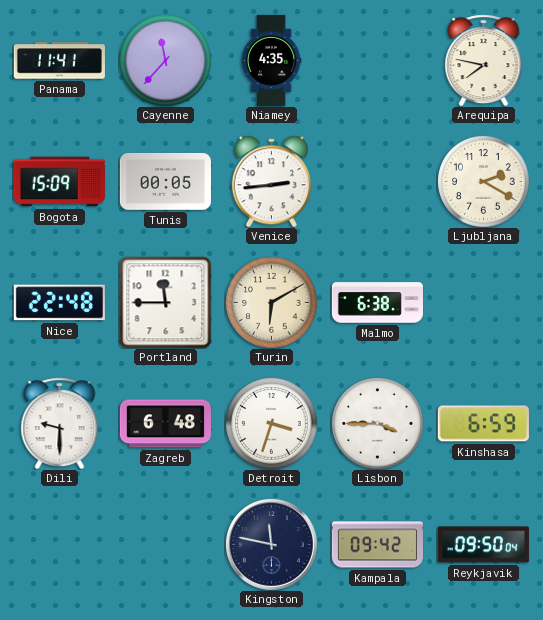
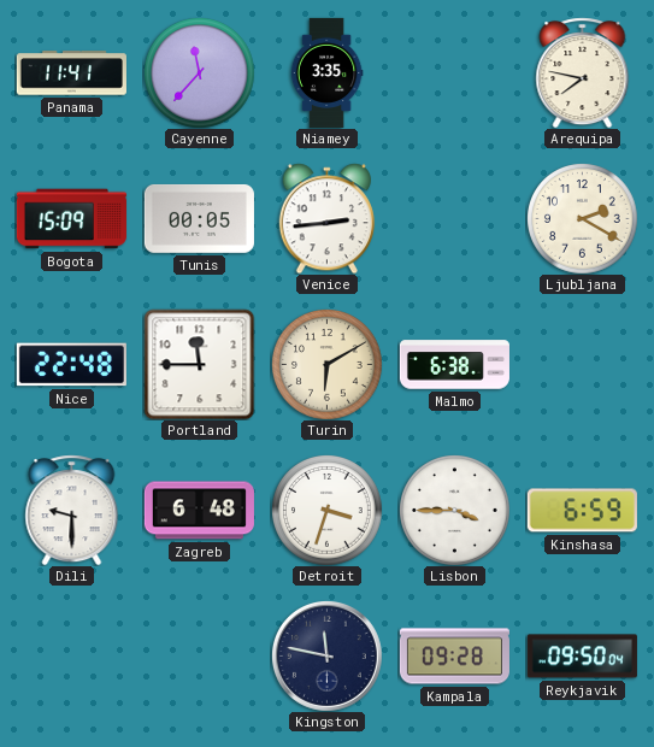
Niamey: 4:35 -> 3:35
Kampala: 09:42 -> 09:28
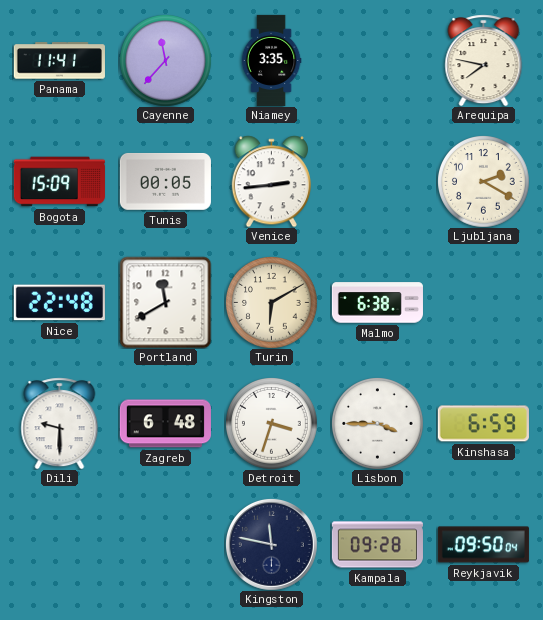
Portland: 11:45 -> 11:40
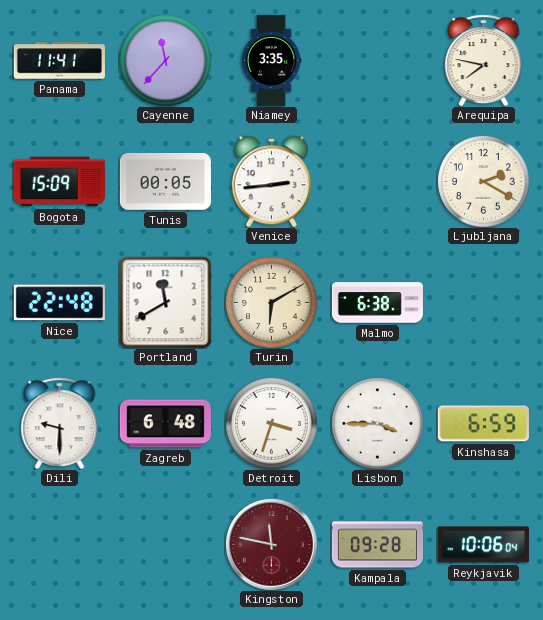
Kingston dial: navy -> burgundy
Reykjavik: 09:50 -> 10:06
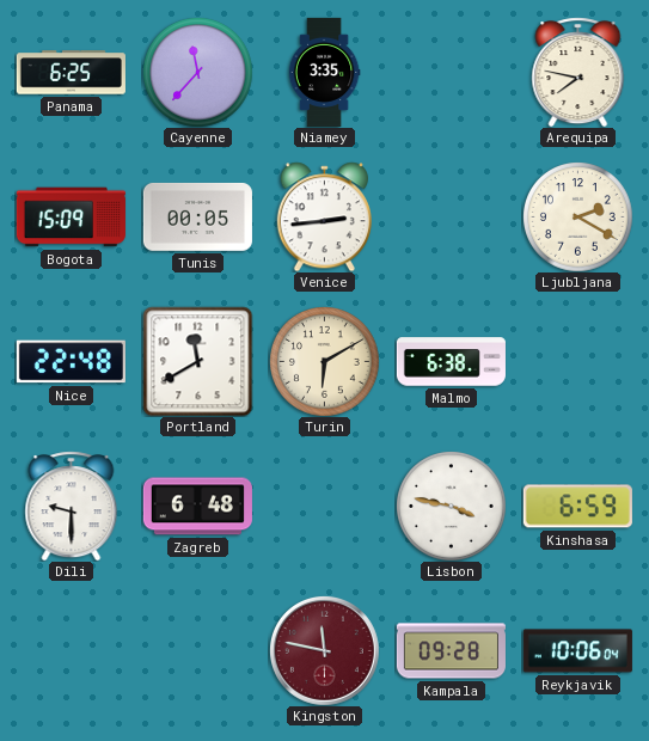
Panama: 11:41 -> 6:25
Detroit: 3:33 -> none
Lisbon: 3:45 -> 3:47
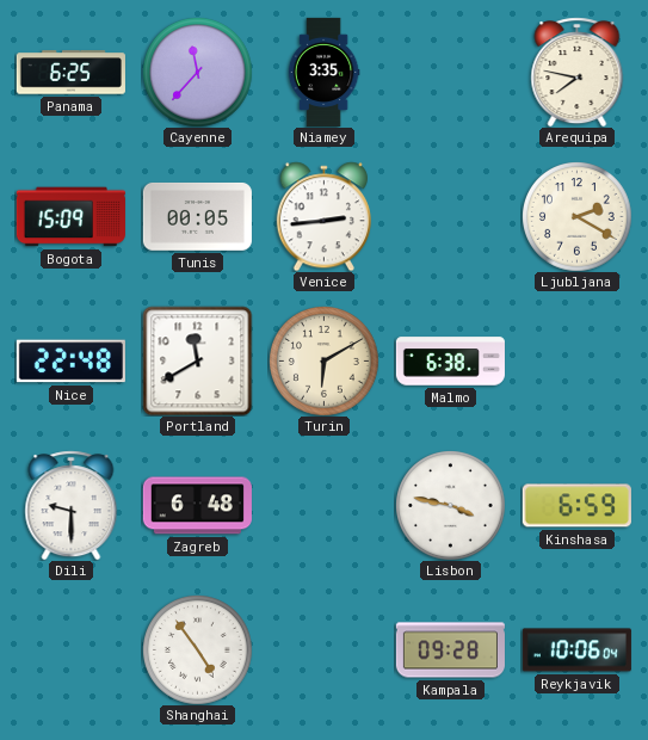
Shanghai: none -> 4:54
Kingston: 11:47 -> none
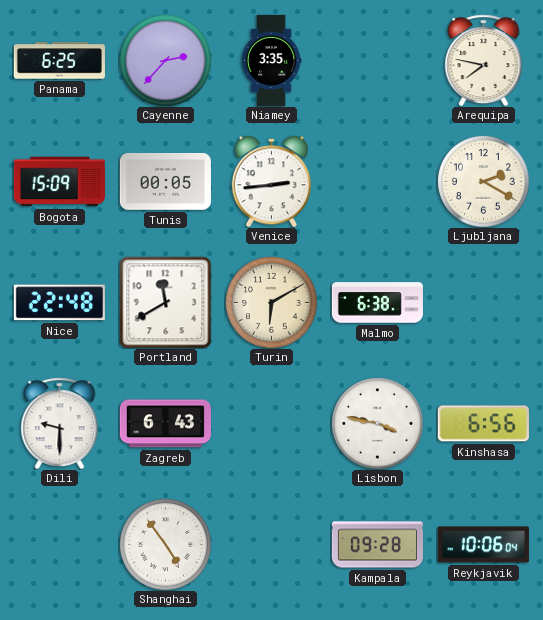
Cayenne: 11:37 -> 2:37
Zagreb: 6:48 -> 6:43
Kinshasa: 6:59 -> 6:56
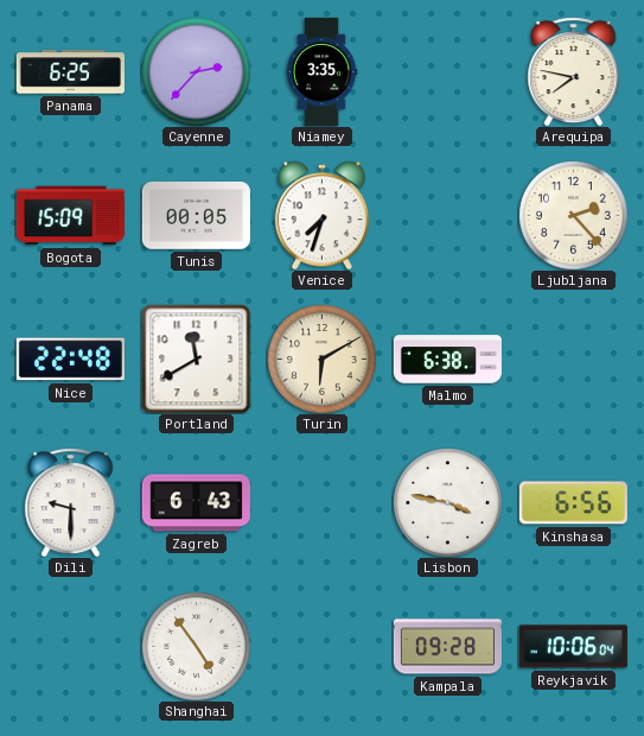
Venice: 2:44 -> 7:33
Ljubljana: 2:20 -> 2:23
